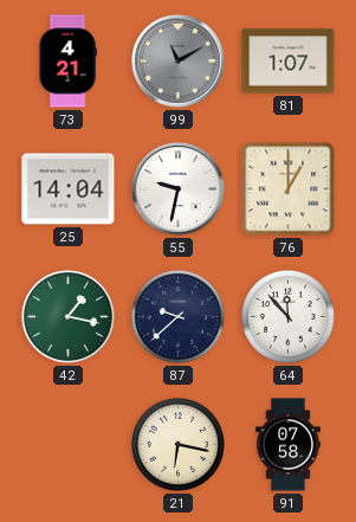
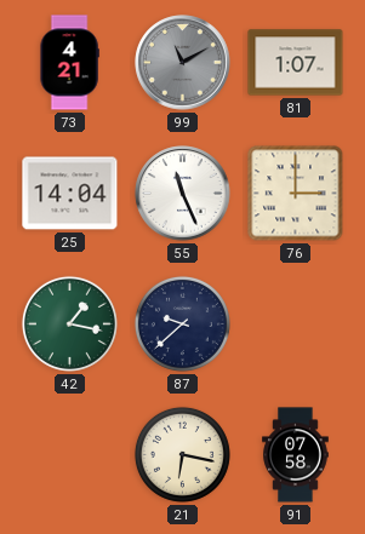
55: 9:32 -> 11:26
76: 1:00 -> 3:00
64: 11:53 -> none
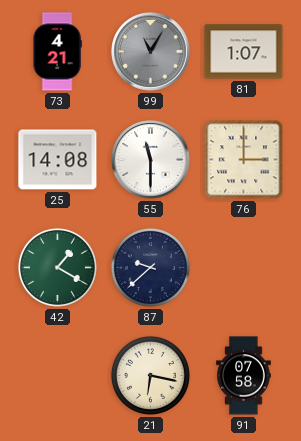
99: 11:10 -> 11:05
25: 14:04 -> 14:08
55: 11:26 -> 11:30
42: 1:17 -> 1:20
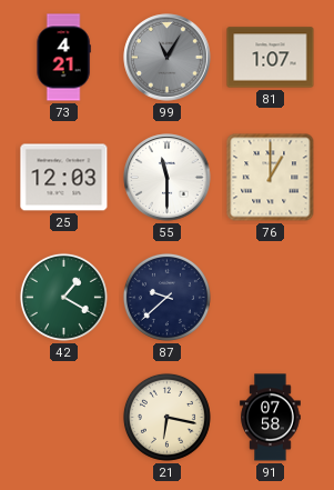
25: 14:08 -> 12:03
76: 3:00 -> 1:00
